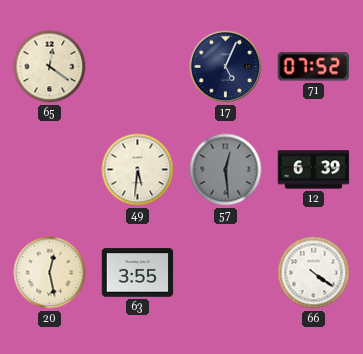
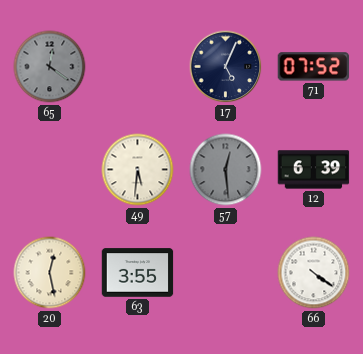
65 dial: cream -> grey
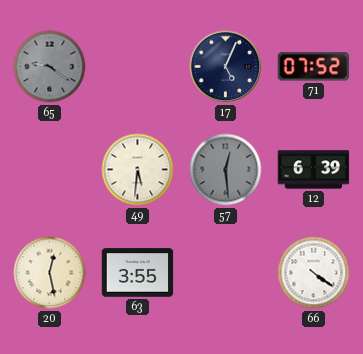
65: 12:21 -> 9:21
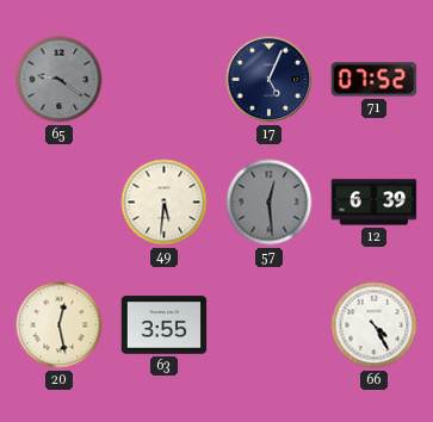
66: 4:21 -> 4:25
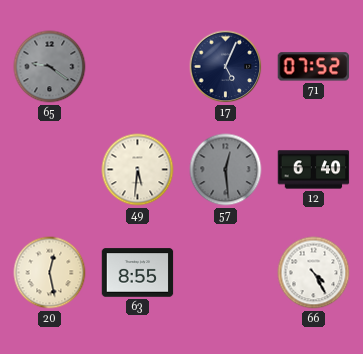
12: 6:39 -> 6:40
63: 3:55 -> 8:55
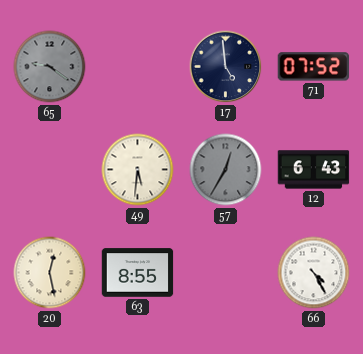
17: 5:04 -> 4:59
57: 12:29 -> 12:35
12: 6:40 -> 6:43
